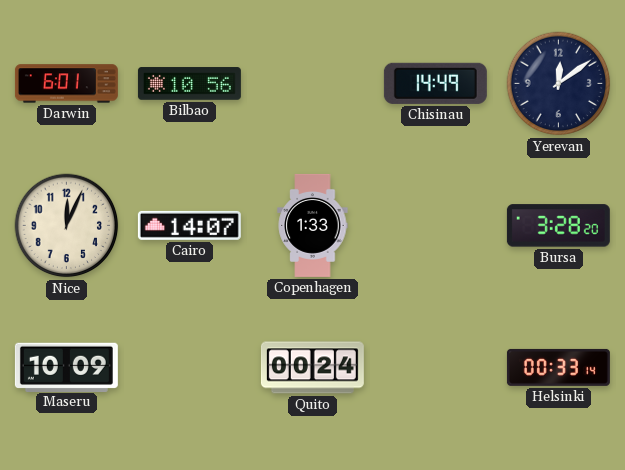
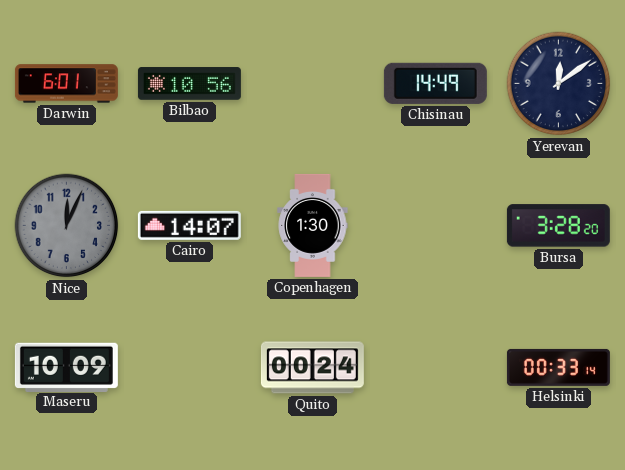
Nice dial: cream -> grey
Copenhagen: 1:33 -> 1:30
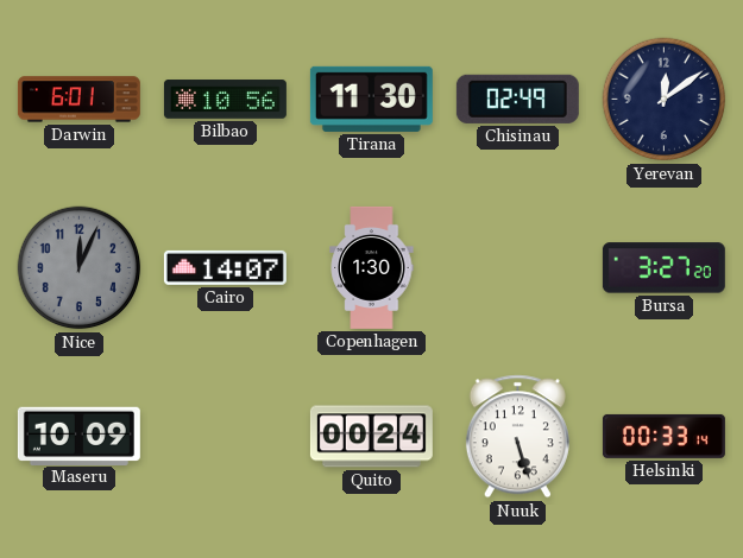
Tirana: none -> 11:30
Chisinau: 14:49 -> 02:49
Bursa: 3:28 -> 3:27
Nuuk: none -> 5:27
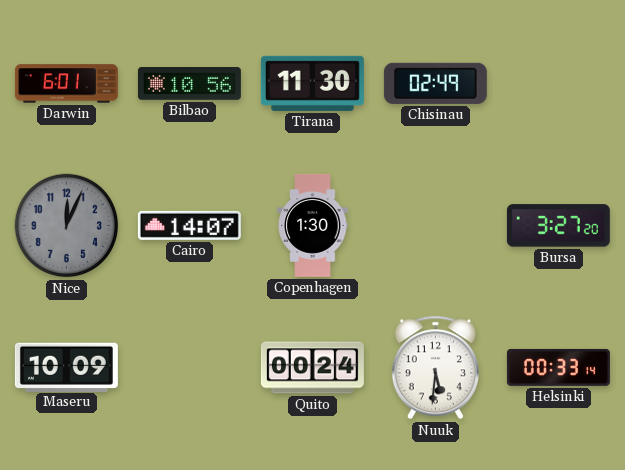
Yerevan: 12:09 -> none
Nuuk: 5:27 -> 5:31
